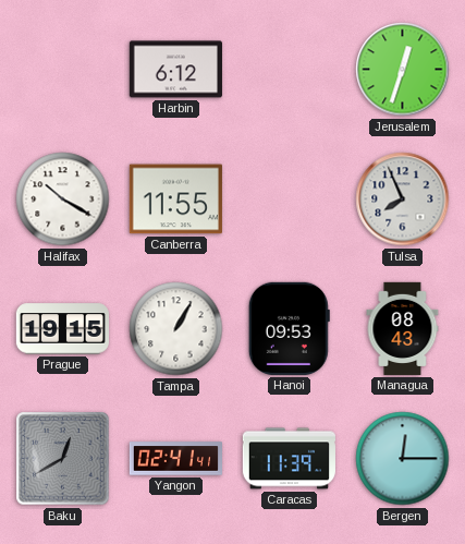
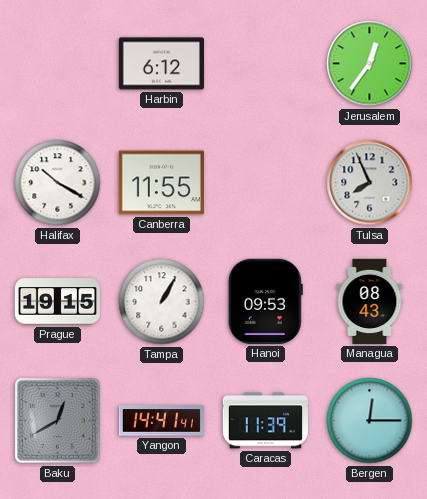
Jerusalem: 12:33 -> 12:36
Yangon: 02:41 -> 14:41
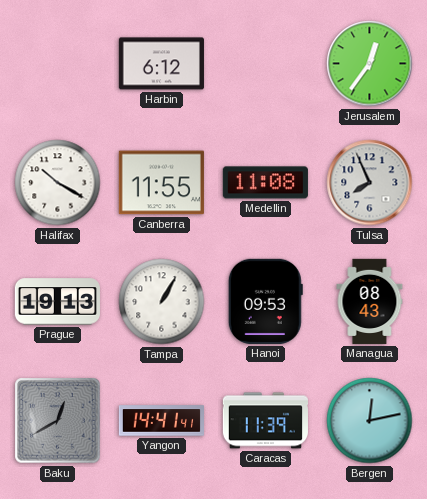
Medellin: none -> 11:08
Prague: 19:15 -> 19:13
Bergen: 12:15 -> 12:13
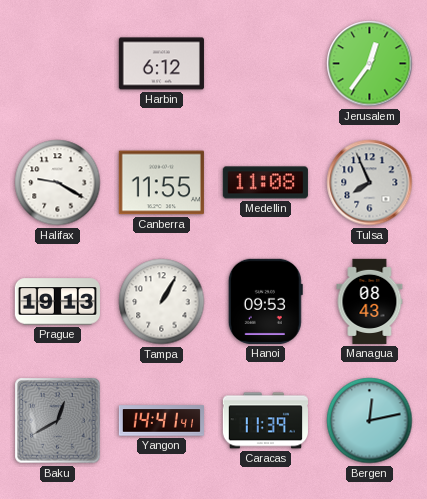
Halifax: 10:20 -> 9:20
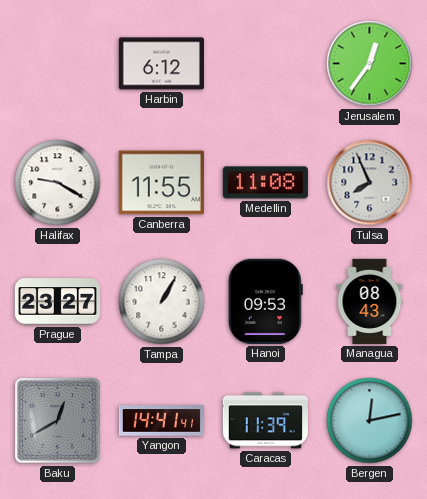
Prague: 19:13 -> 23:27
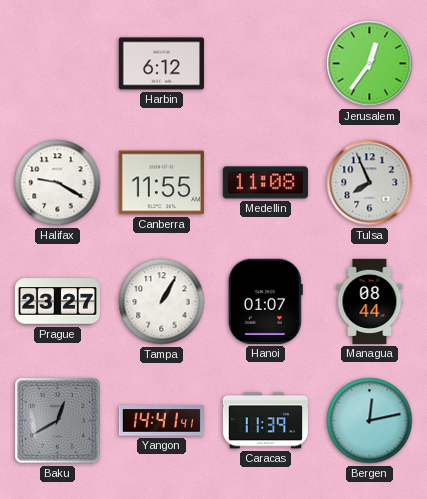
Hanoi: 09:53 -> 01:07
Managua: 08:43 -> 08:44
